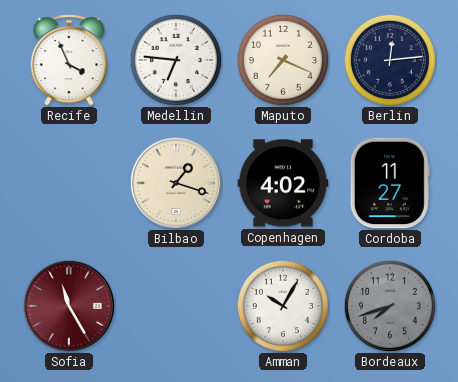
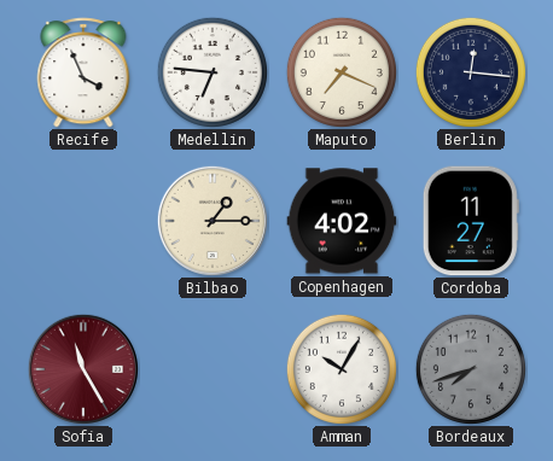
Berlin: 12:14 -> 12:16
Bilbao: 1:18 -> 1:15
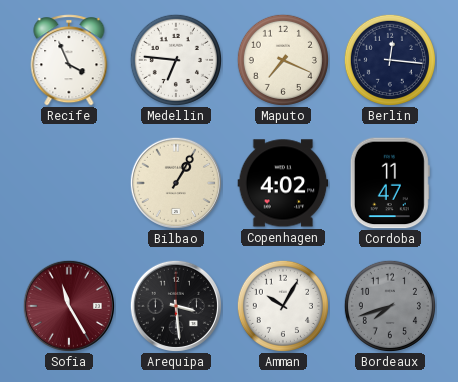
Bilbao: 1:15 -> 1:05
Cordoba: 11:27 -> 11:47
Arequipa: none -> 3:29
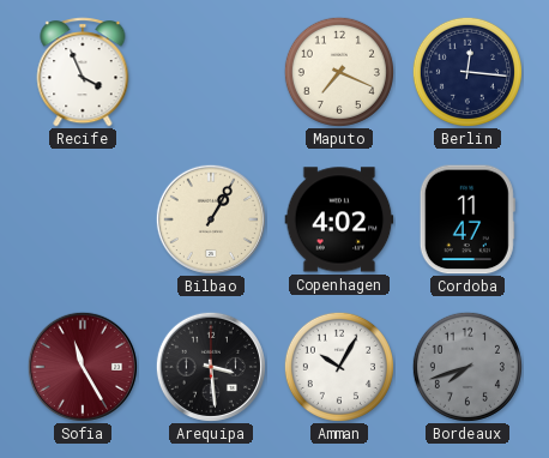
Medellin: 6:46 -> none
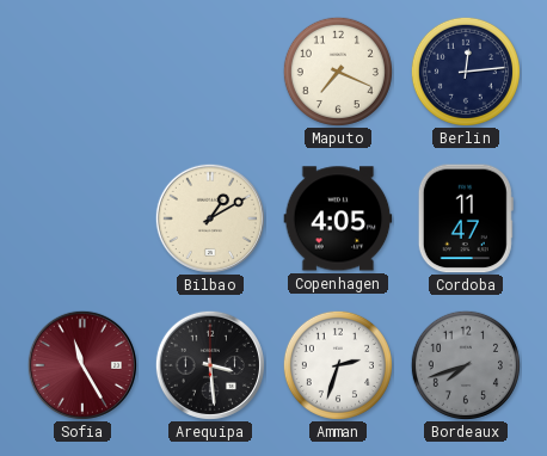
Recife: 3:56 -> none
Berlin: 12:16 -> 12:14
Bilbao: 1:05 -> 1:10
Copenhagen: 4:02 -> 4:05
Amman: 10:05 -> 2:33
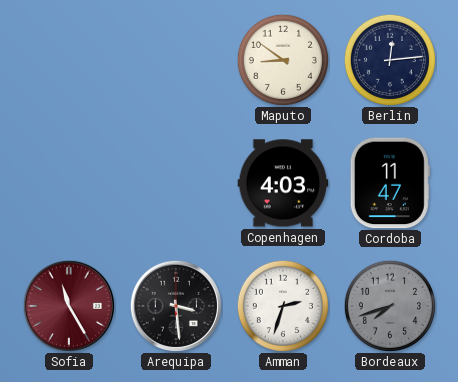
Maputo: 7:19 -> 8:51
Bilbao: 1:10 -> none
Copenhagen: 4:05 -> 4:03
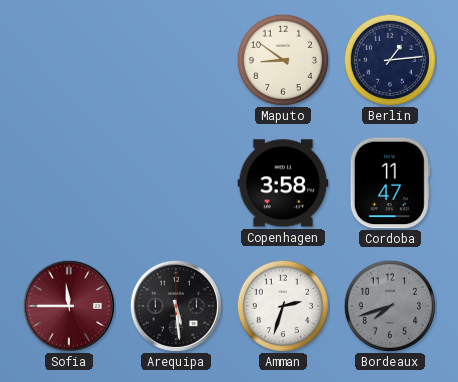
Berlin: 12:14 -> 1:14
Copenhagen: 4:03 -> 3:58
Sofia: 11:25 -> 11:45
Arequipa: 3:29 -> 5:29
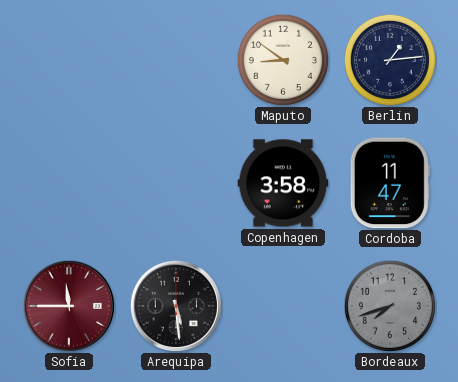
Amman: 2:33 -> none
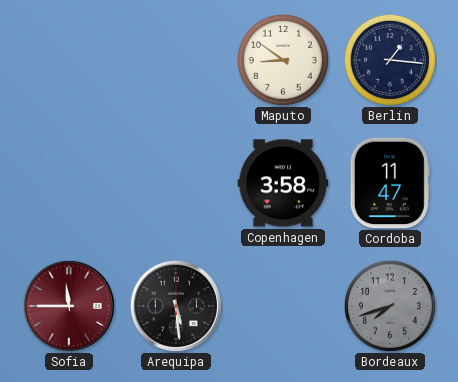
Berlin: 1:14 -> 1:16
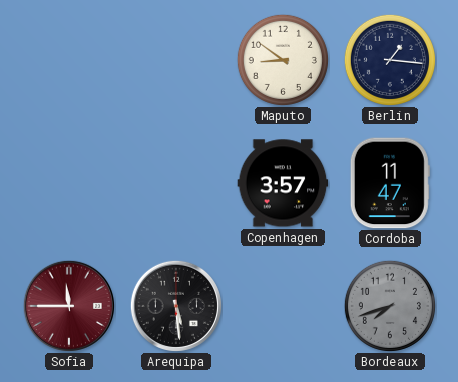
Copenhagen: 3:58 -> 3:57
